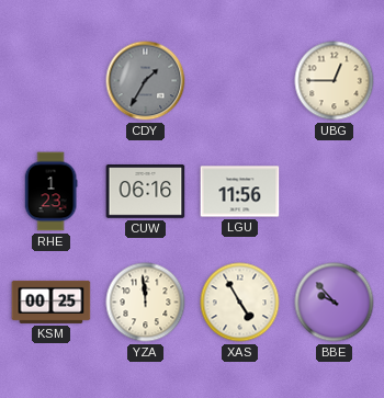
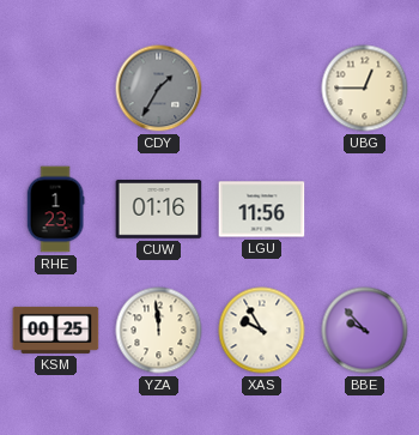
CUW: 06:16 -> 01:16
XAS: 4:55 -> 9:55
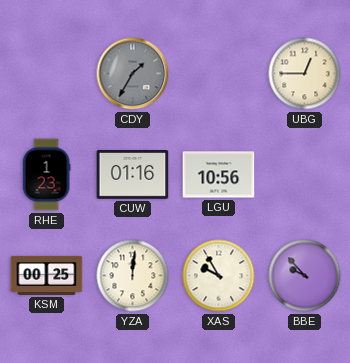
LGU: 11:56 -> 10:56
YZA: 11:59 -> 12:01
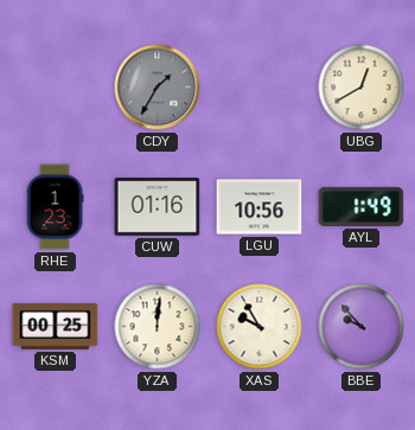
UBG: 12:45 -> 12:40
AYL: none -> 1:49
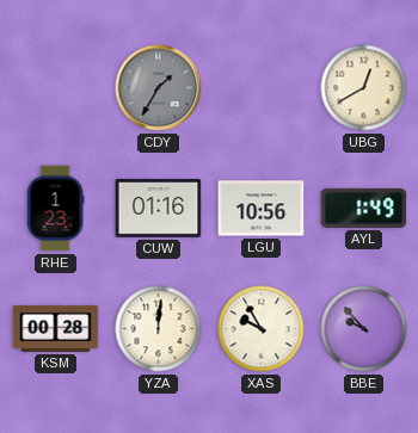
KSM: 00:25 -> 00:28
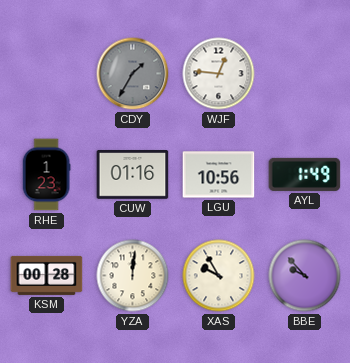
WJF: none -> 12:46
UBG: 12:40 -> none
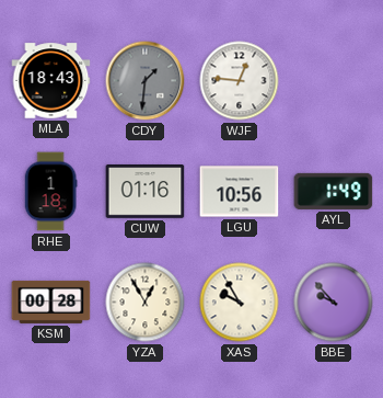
MLA: none -> 18:43
CDY: 1:35 -> 1:31
RHE: 1:23 -> 1:18
YZA: 12:01 -> 12:55
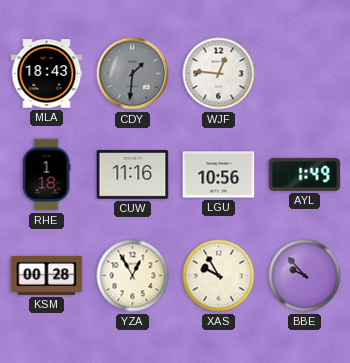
CUW: 01:16 -> 11:16
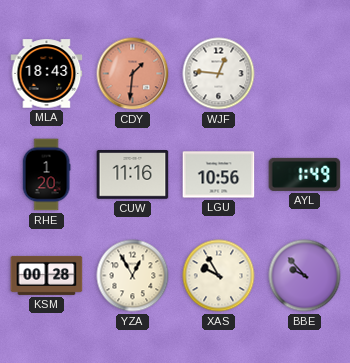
CDY dial: grey -> salmon
RHE: 1:18 -> 1:20
